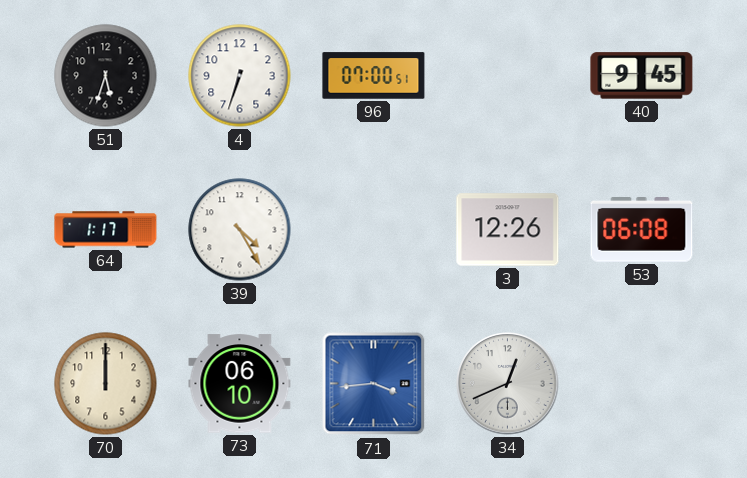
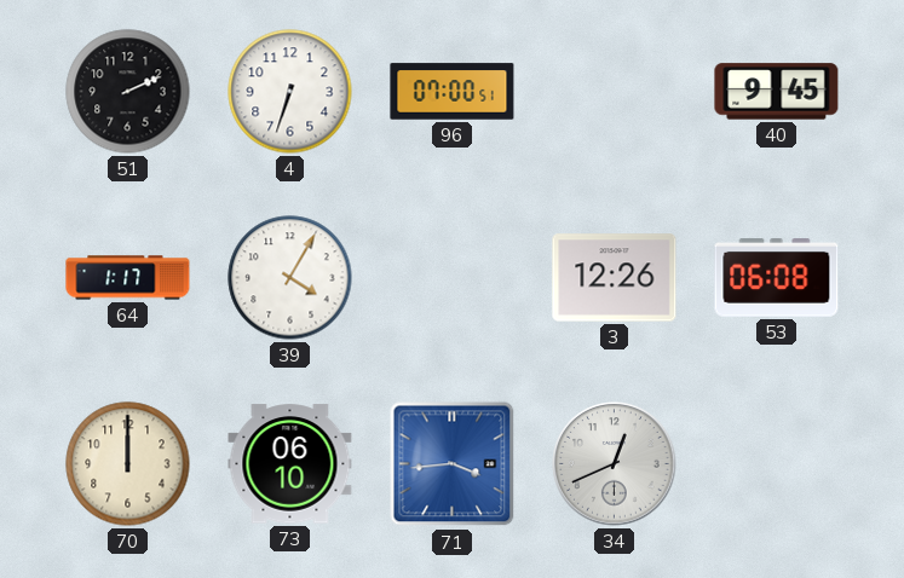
51: 5:33 -> 2:11
39: 4:25 -> 4:05
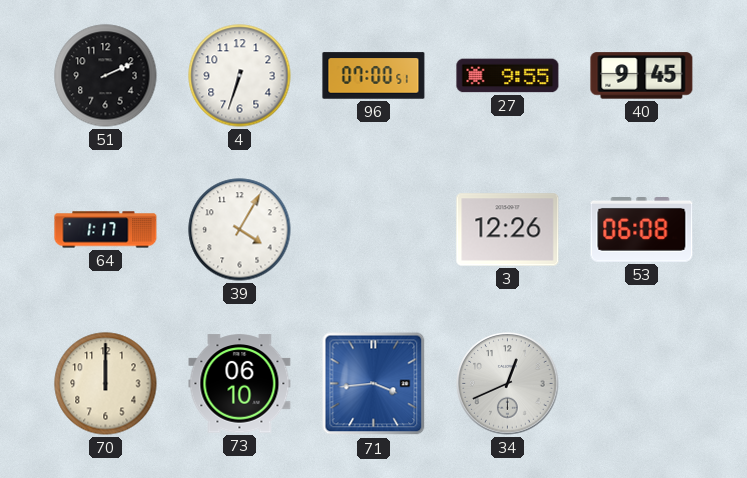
27: none -> 9:55
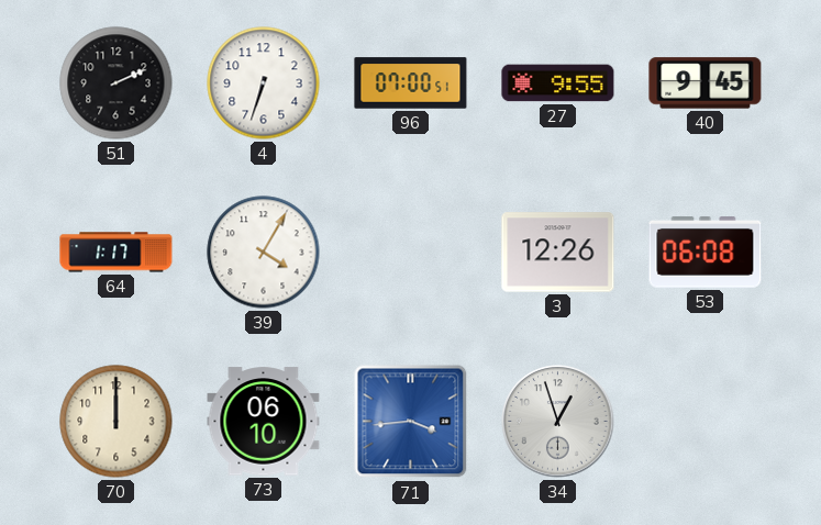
34: 12:41 -> 12:57
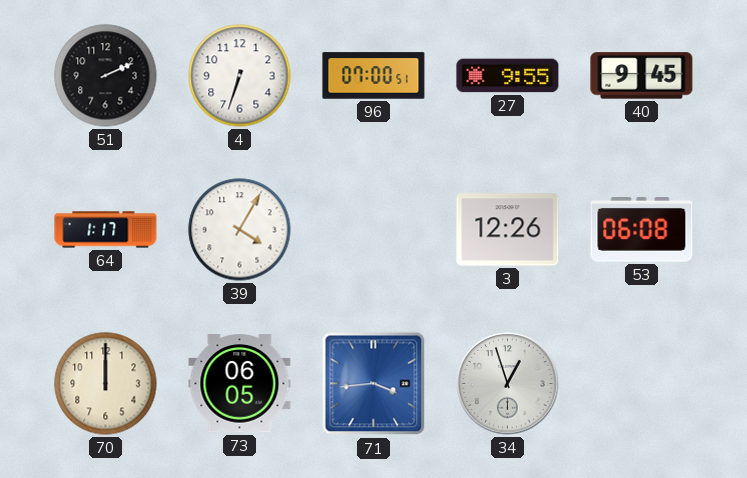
73: 06:10 -> 06:05
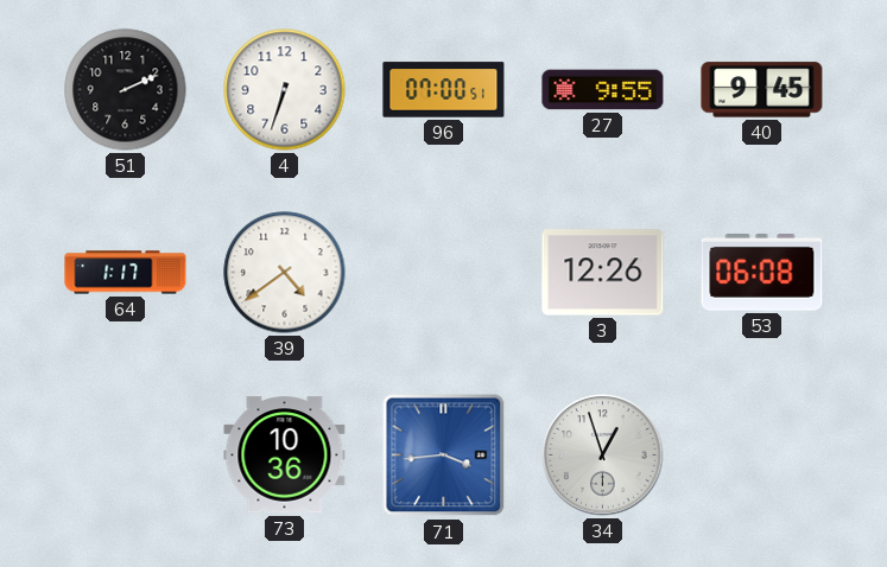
39: 4:05 -> 4:39
70: 12:00 -> none
73: 06:05 -> 10:36
